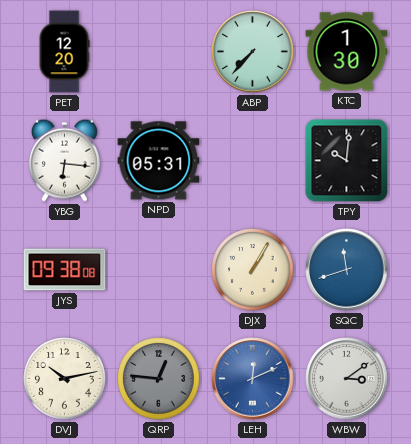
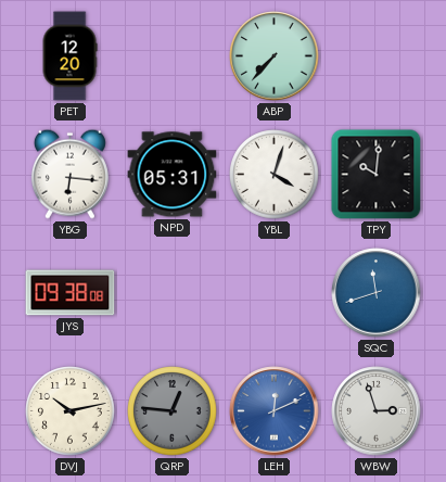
KTC: 1:30 -> none
YBL: none -> 4:03
DJX: 1:05 -> none
WBW: 3:09 -> 2:57
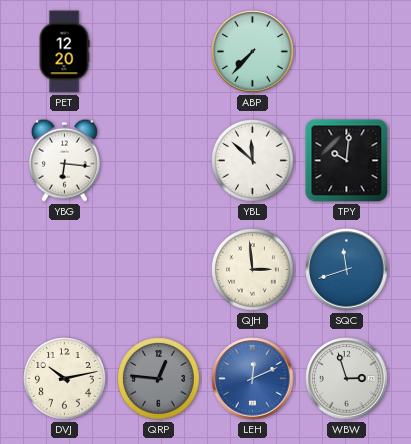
NPD: 05:31 -> none
YBL: 4:03 -> 11:52
JYS: 09:38 -> none
QJH: none -> 2:59
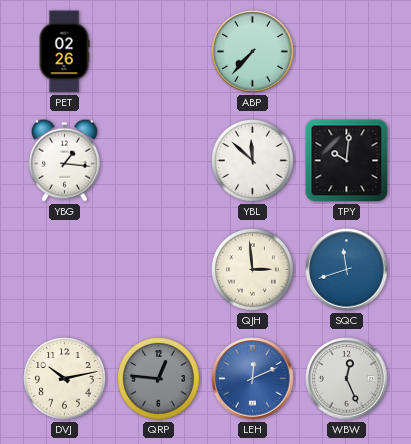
PET: 12:20 -> 02:26
YBG: 6:16 -> 1:16
WBW: 2:57 -> 12:26
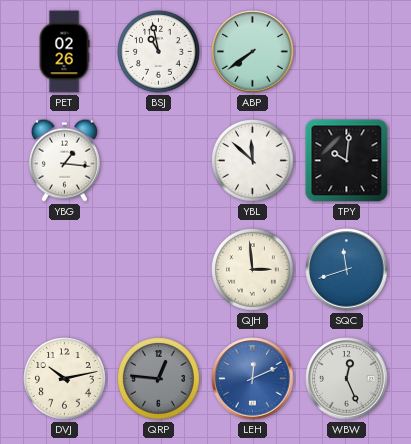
BSJ: none -> 10:58
ABP: 7:37 -> 7:39
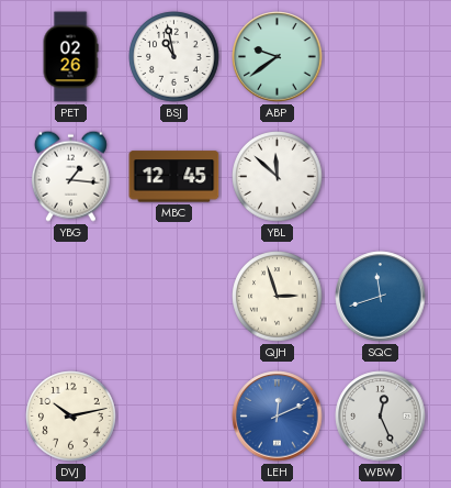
ABP: 7:39 -> 9:39
MBC: none -> 12:45
TPY: 10:01 -> none
QJH: 2:59 -> 2:57
QRP: 12:46 -> none
